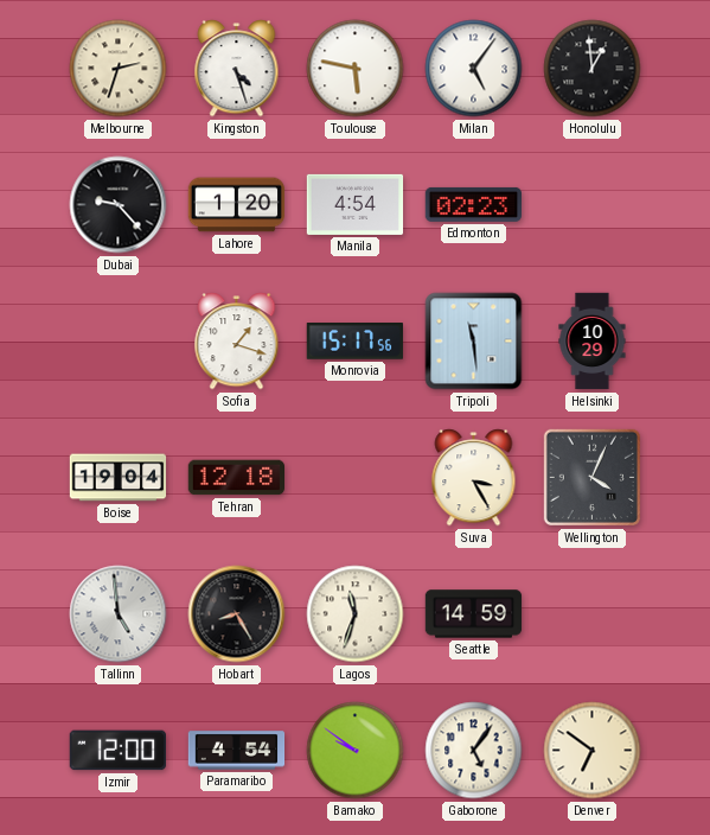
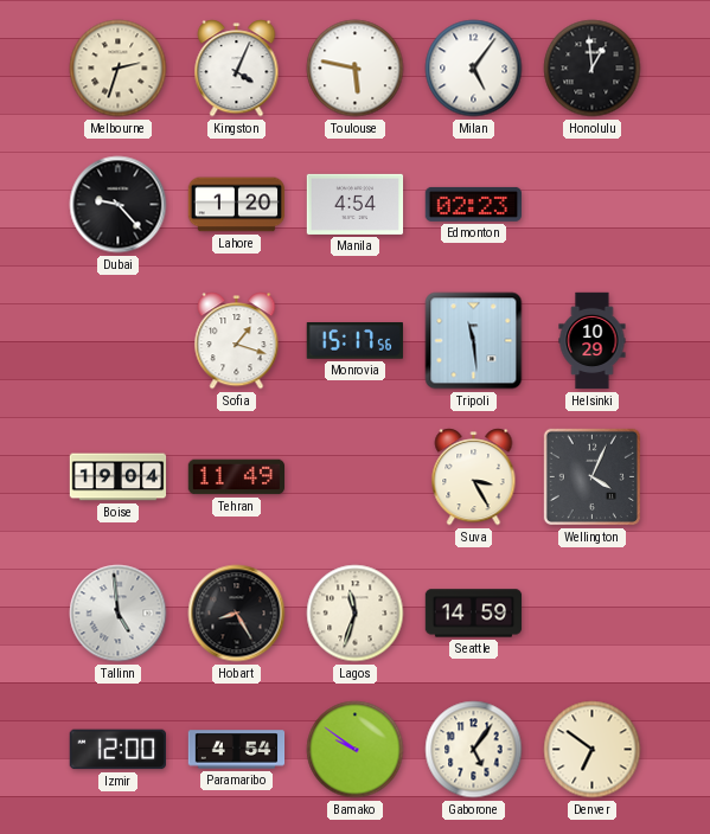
Kingston: 4:27 -> 4:04
Tehran: 12:18 -> 11:49
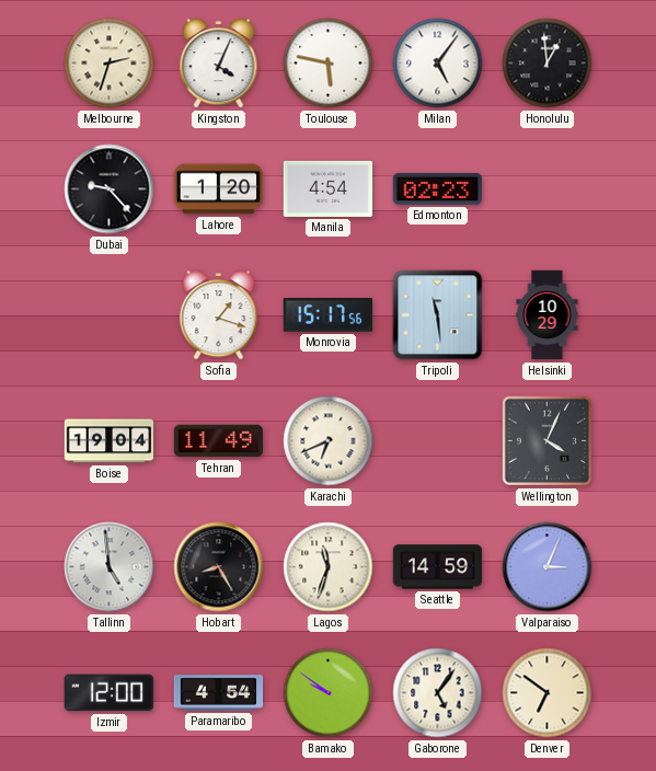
Karachi: none -> 6:41
Suva: 3:25 -> none
Valparaiso: none -> 3:04
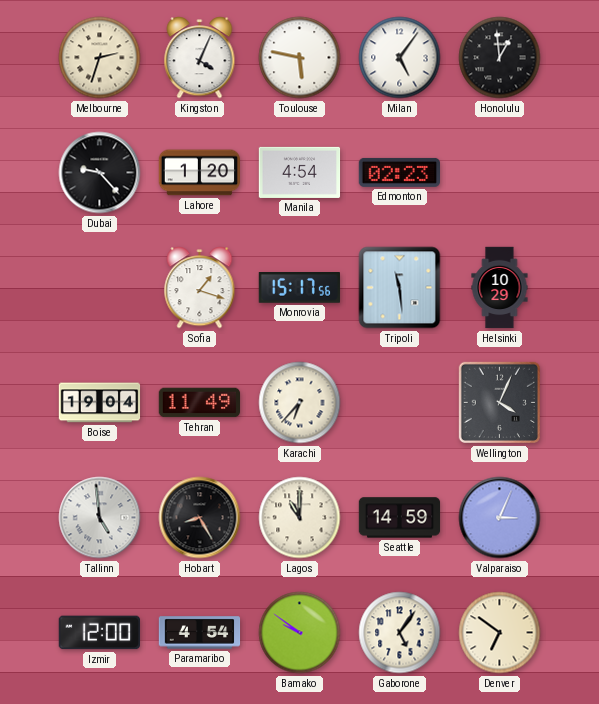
Karachi: 6:41 -> 6:37
Lagos: 11:33 -> 11:00
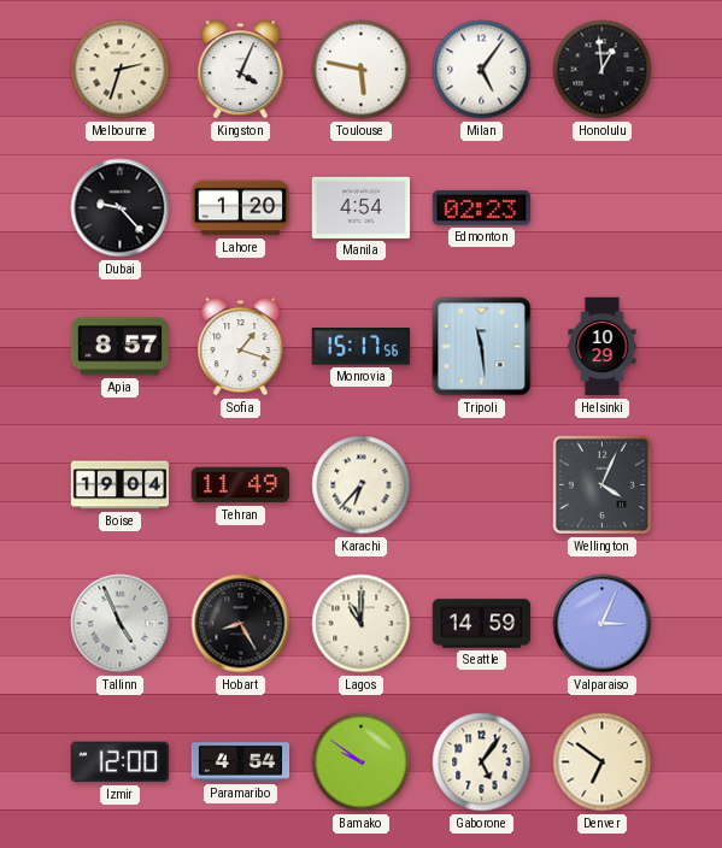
Apia: none -> 8:57
Tallinn: 4:59 -> 4:56
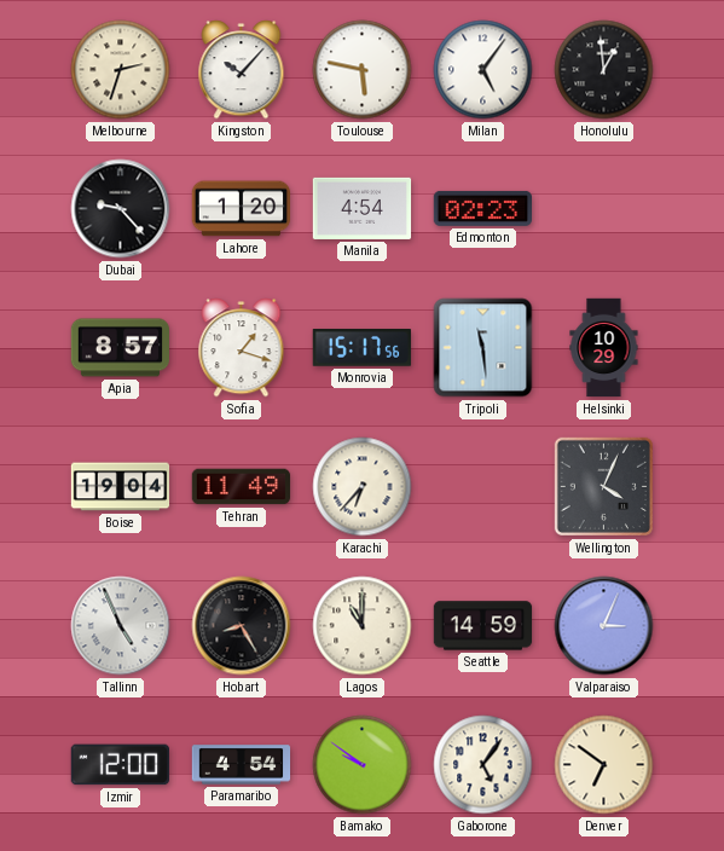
Kingston: 4:04 -> 10:07
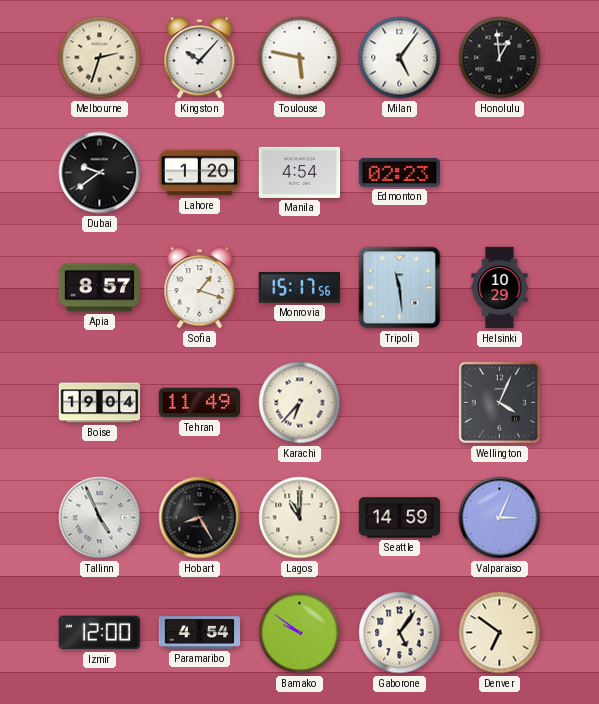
Dubai: 9:23 -> 9:39
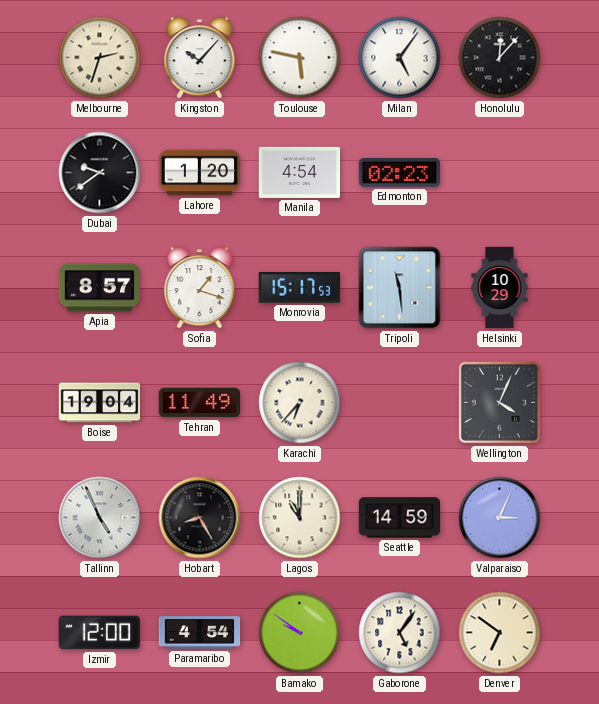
Honolulu: 12:59 -> 12:07
Monrovia: 15:17:56 -> 15:17:53
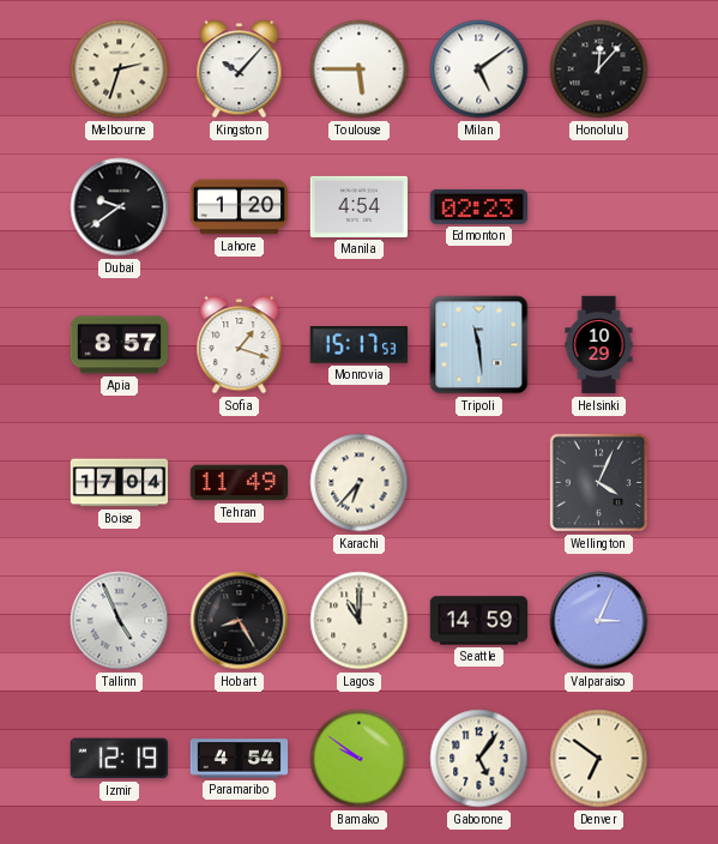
Toulouse: 5:47 -> 5:45
Milan: 5:06 -> 5:09
Boise: 19:04 -> 17:04
Izmir: 12:00 -> 12:19
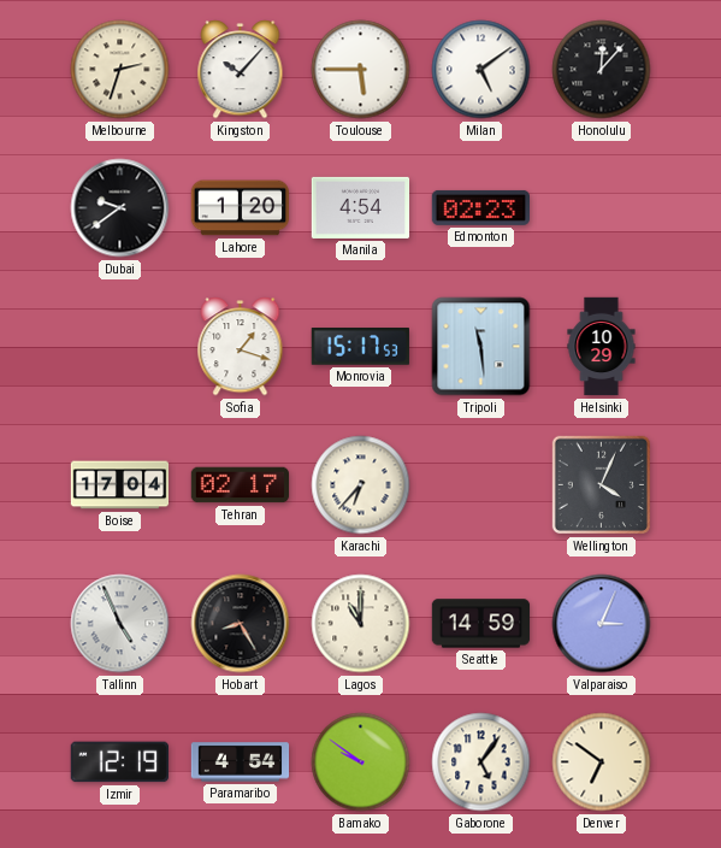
Apia: 8:57 -> none
Tehran: 11:49 -> 02:17
